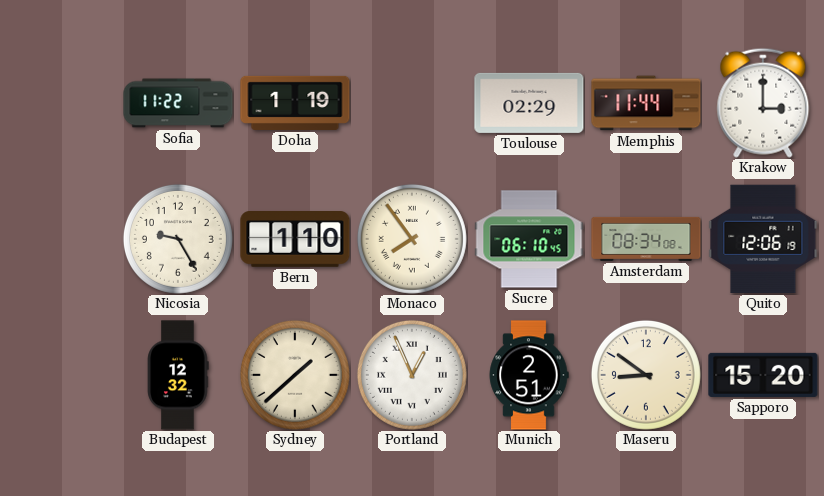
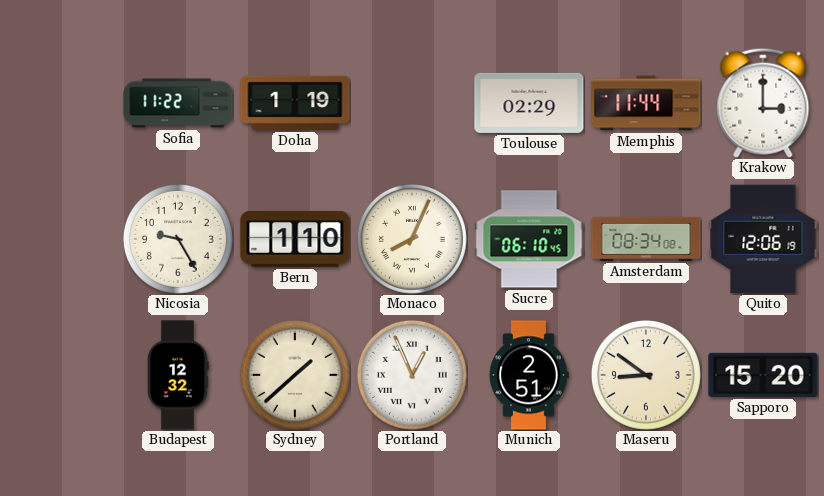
Monaco: 7:54 -> 8:04
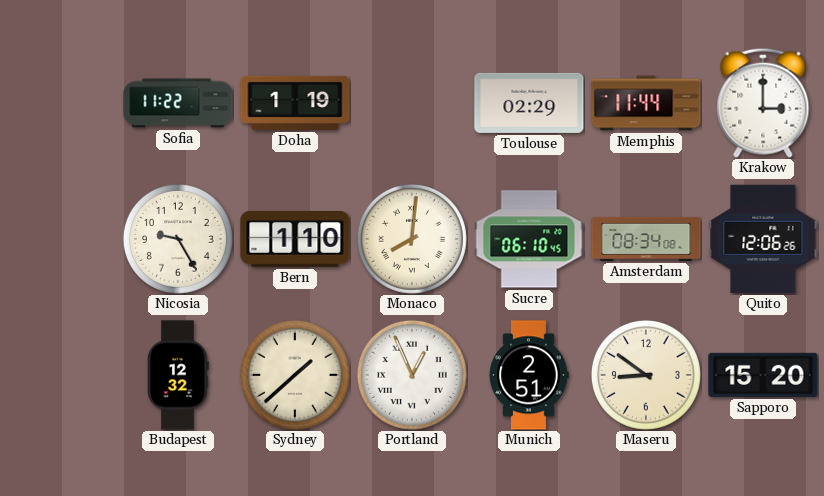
Monaco: 8:04 -> 8:01
Quito: 12:06:19 -> 12:06:26
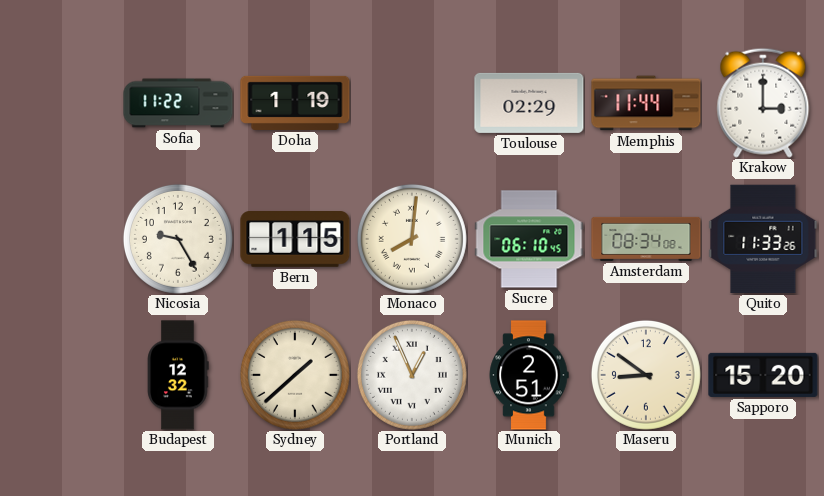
Bern: 1:10 -> 1:15
Quito: 12:06 -> 11:33
